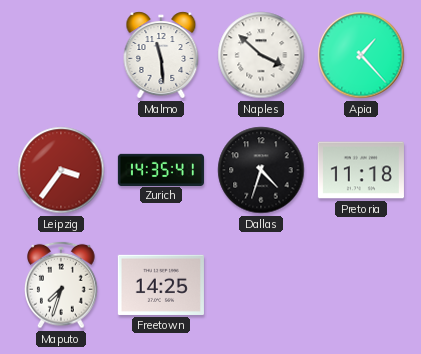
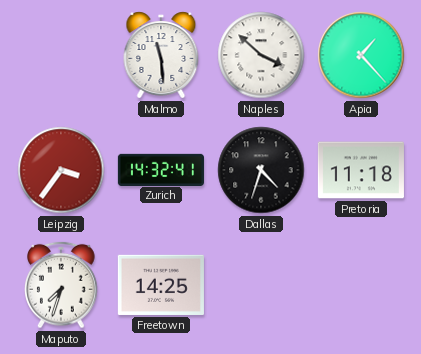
Zurich: 14:35 -> 14:32
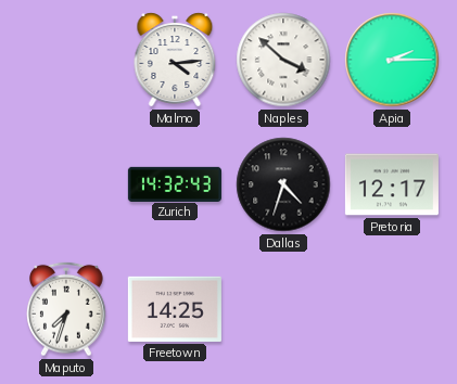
Malmo: 11:29 -> 4:14
Apia: 1:23 -> 2:15
Leipzig: 3:36 -> none
Zurich: 14:32:41 -> 14:32:43
Pretoria: 11:18 -> 12:17
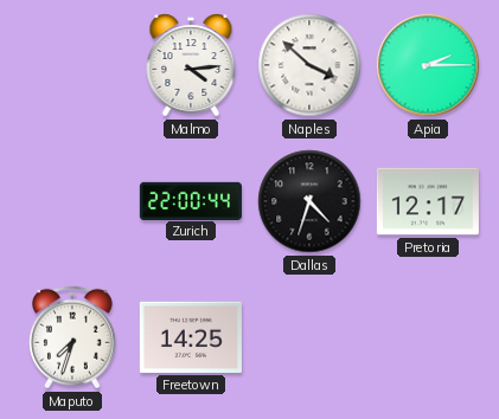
Zurich: 14:32 -> 22:00
